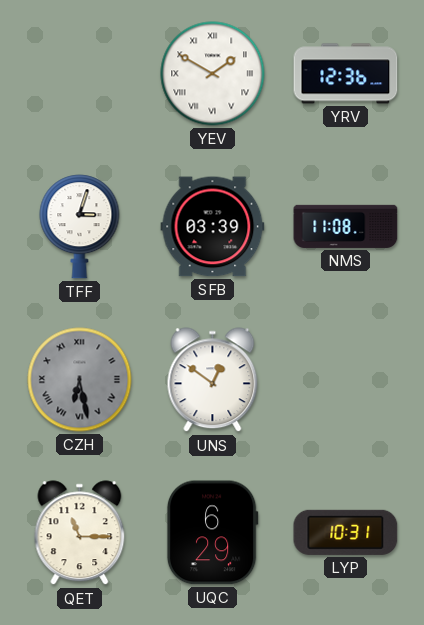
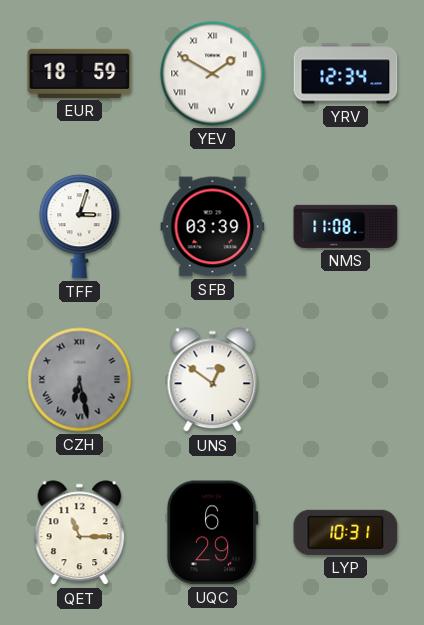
EUR: none -> 18:59
YRV: 12:36 -> 12:34
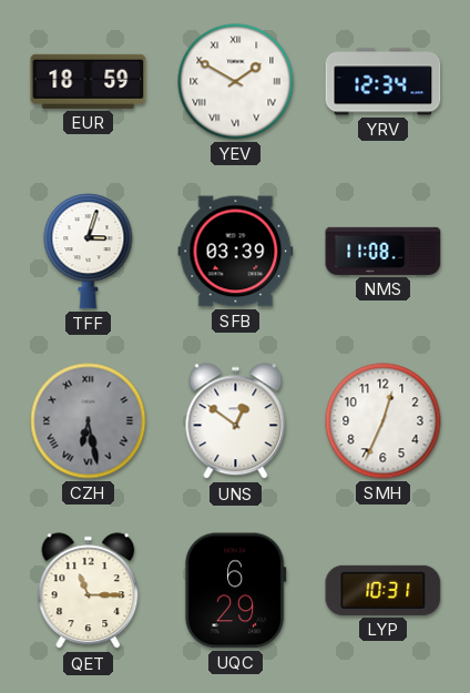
SMH: none -> 12:34
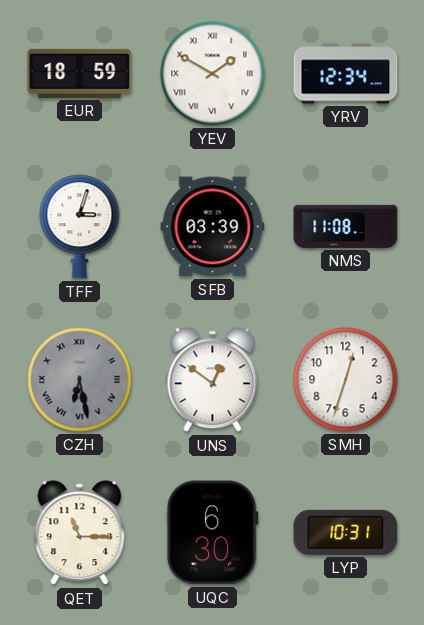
SMH: 12:34 -> 12:33
UQC: 6:29 -> 6:30
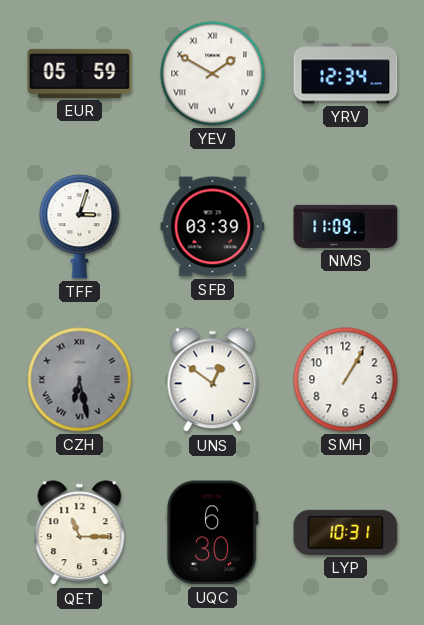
EUR: 18:59 -> 05:59
NMS: 11:08 -> 11:09
SMH: 12:33 -> 1:05
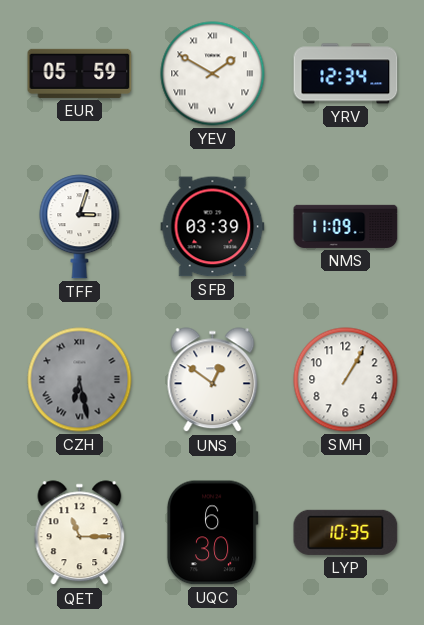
LYP: 10:31 -> 10:35
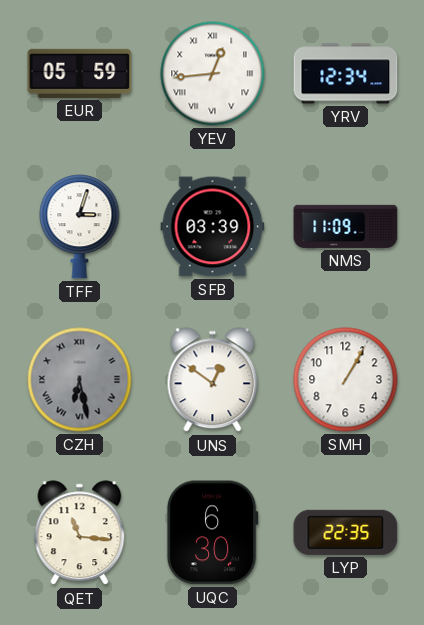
YEV: 1:50 -> 12:44
QET: 11:15 -> 11:16
LYP: 10:35 -> 22:35
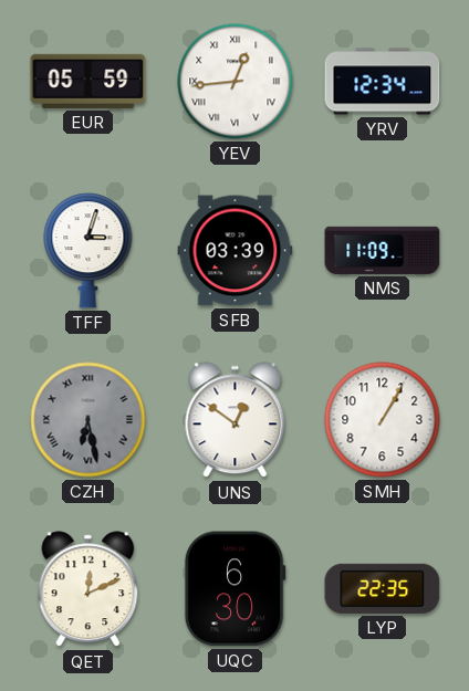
QET: 11:16 -> 12:11
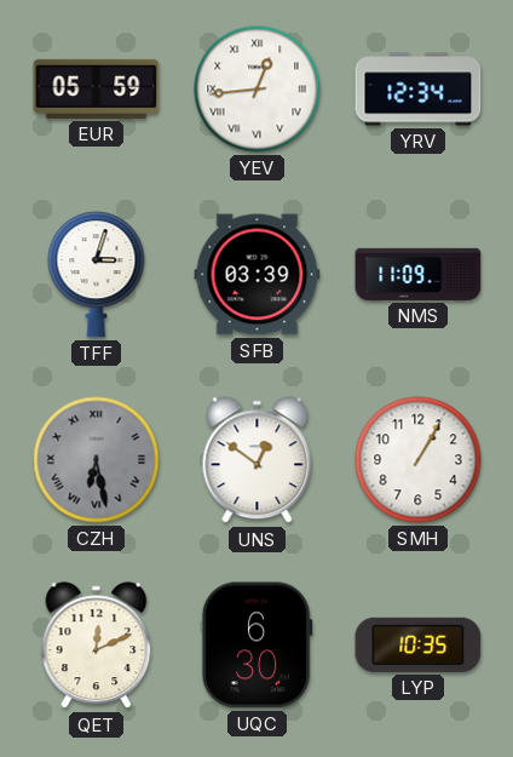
LYP: 22:35 -> 10:35
